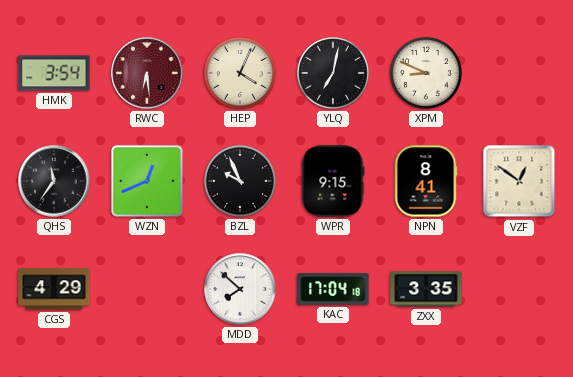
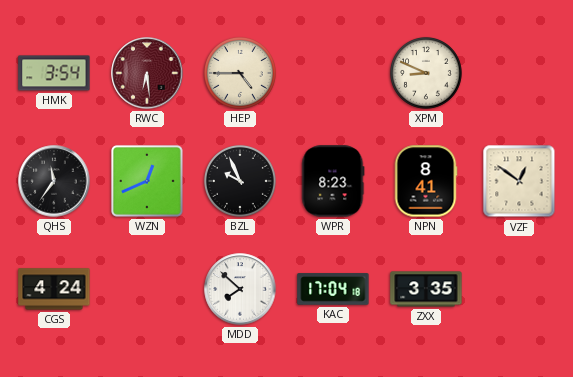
HEP: 4:04 -> 4:45
YLQ: 7:02 -> none
WPR: 9:15 -> 8:23
CGS: 4:29 -> 4:24
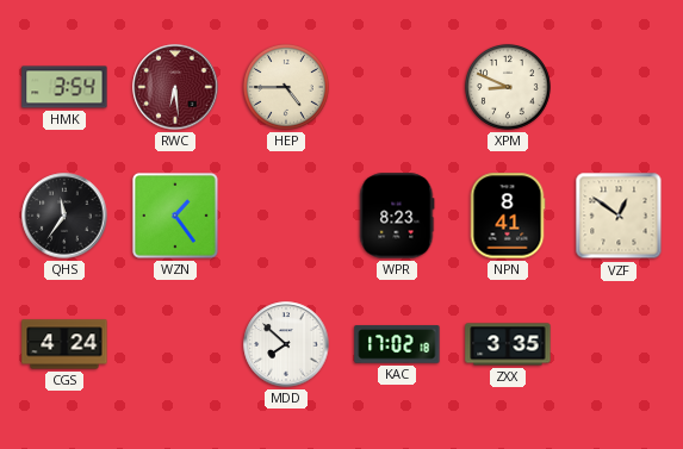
WZN: 12:41 -> 1:24
BZL: 9:56 -> none
KAC: 17:04 -> 17:02
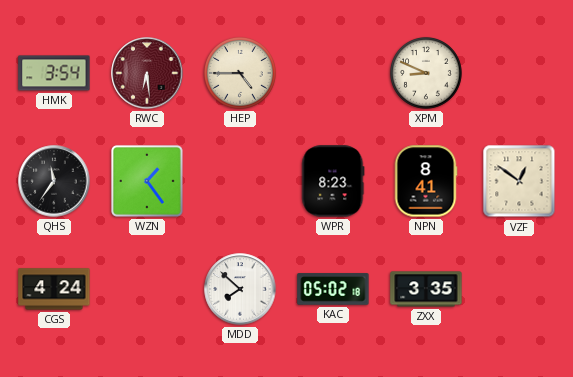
KAC: 17:02 -> 05:02
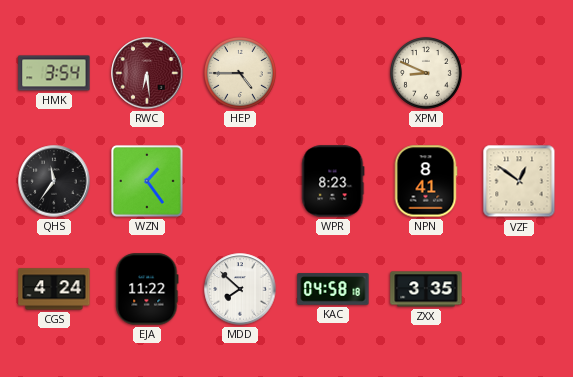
EJA: none -> 11:22
KAC: 05:02 -> 04:58
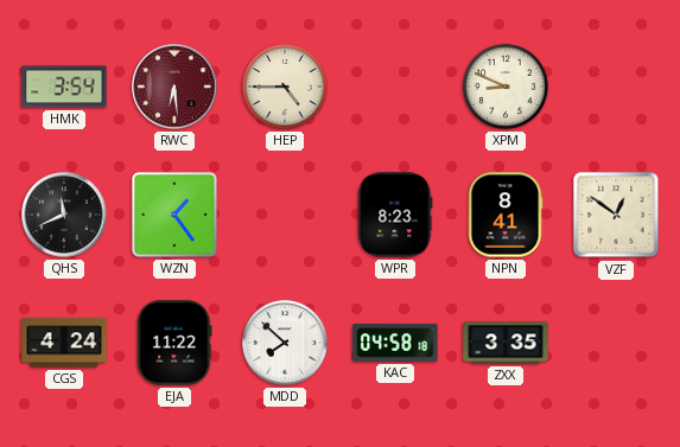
QHS: 11:36 -> 11:41
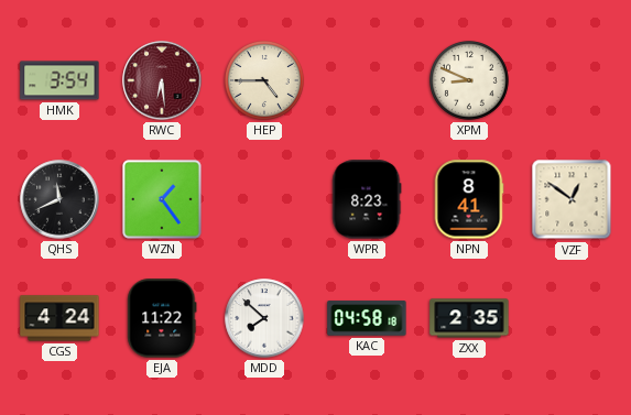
ZXX: 3:35 -> 2:35
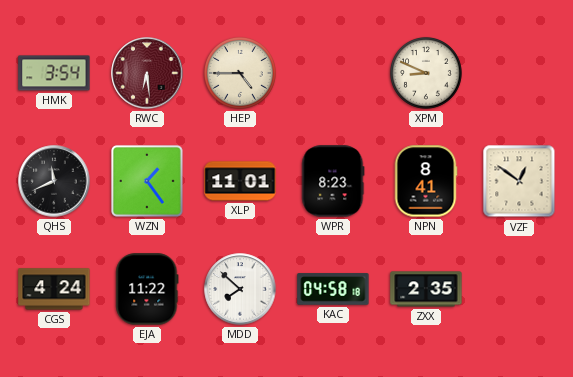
XLP: none -> 11:01
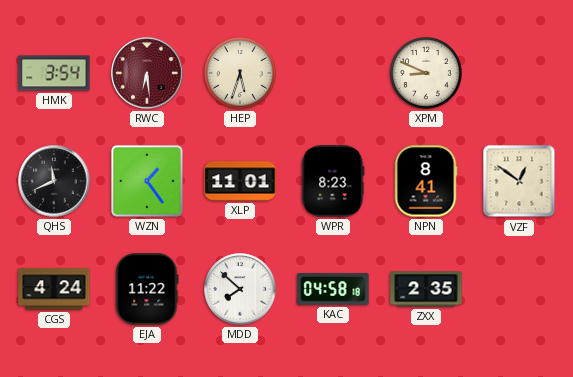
HEP: 4:45 -> 5:33
